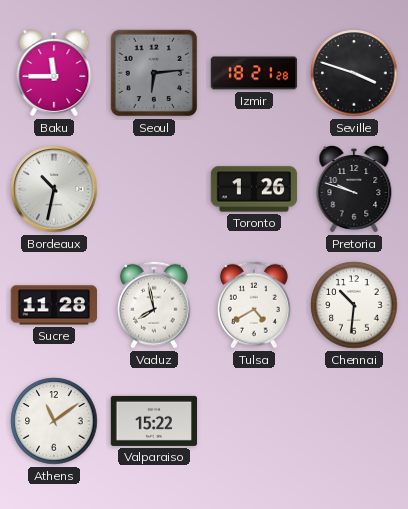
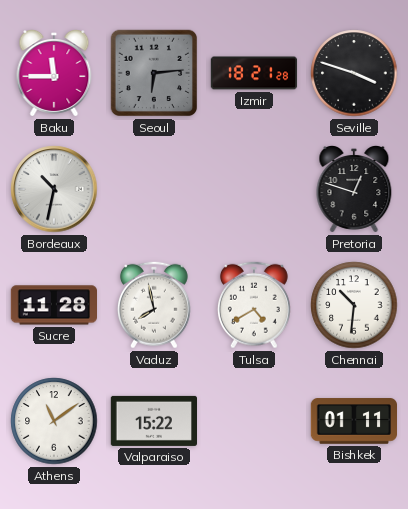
Toronto: 1:26 -> none
Pretoria: 9:48 -> 12:48
Bishkek: none -> 01:11
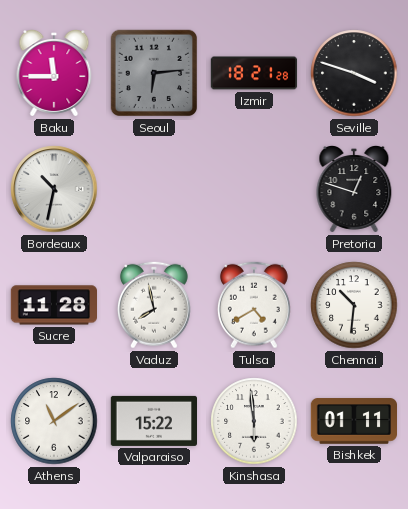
Kinshasa: none -> 5:59
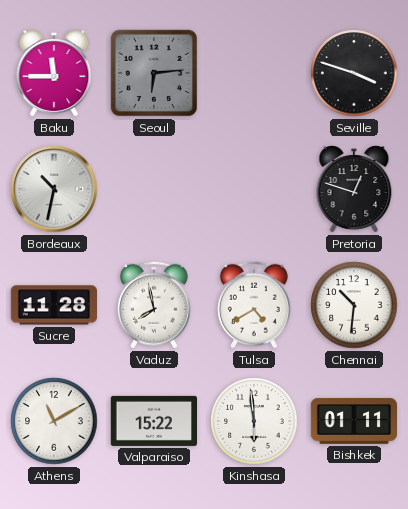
Izmir: 18:21 -> none
Athens: 11:09 -> 11:10
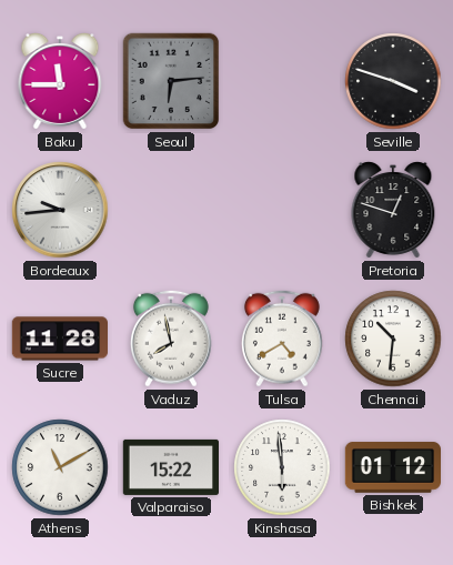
Bordeaux: 10:32 -> 9:44
Bishkek: 01:11 -> 01:12
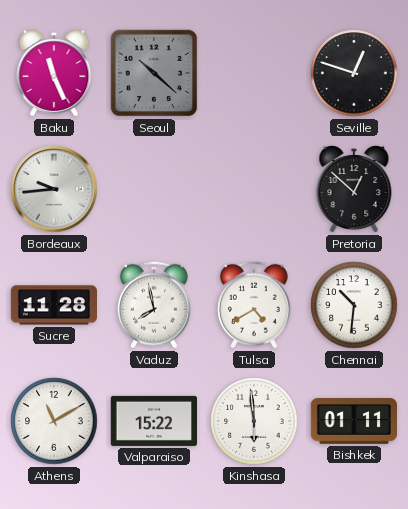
Baku: 11:45 -> 11:26
Seoul: 6:14 -> 10:22
Seville: 3:48 -> 12:48
Pretoria: 12:48 -> 12:52
Bishkek: 01:12 -> 01:11
